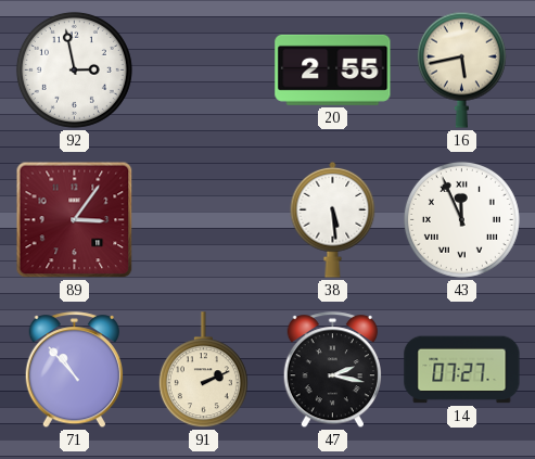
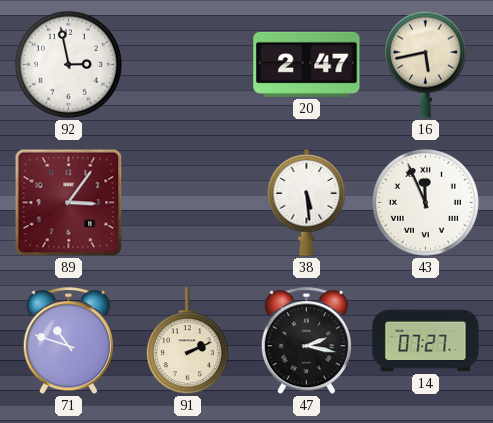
20: 2:55 -> 2:47
71: 10:53 -> 10:48
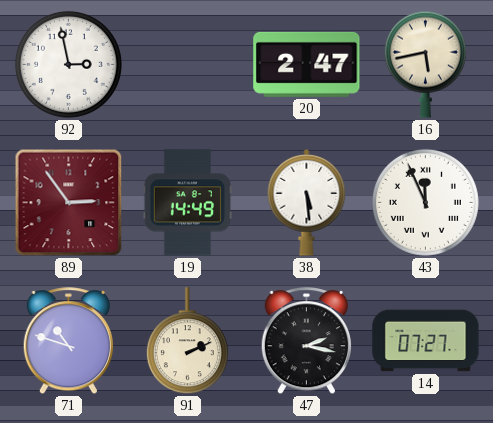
89: 3:06 -> 2:54
19: none -> 14:49
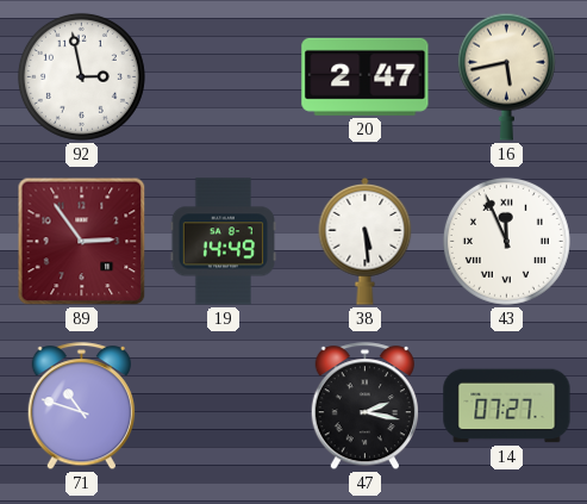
91: 2:11 -> none
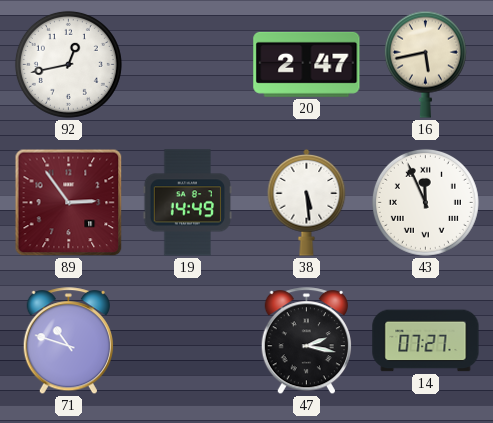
92: 2:58 -> 12:43
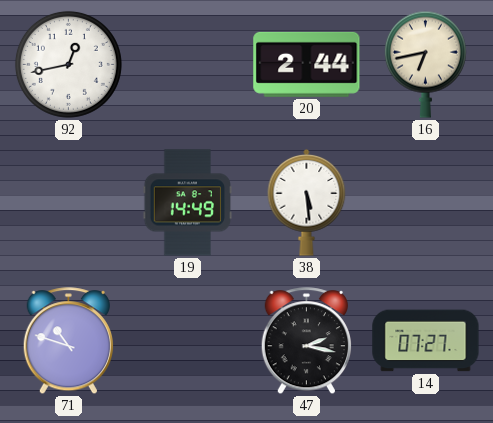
20: 2:47 -> 2:44
16: 5:43 -> 6:43
89: 2:54 -> none
43: 11:56 -> none
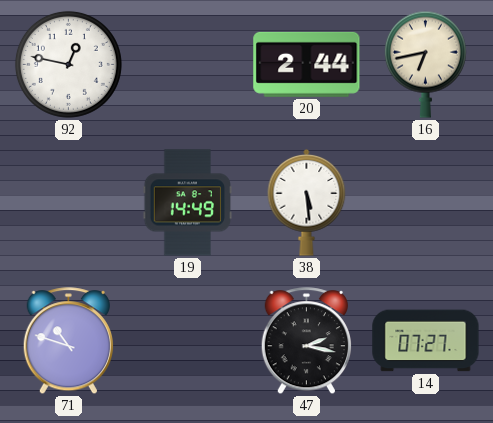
92: 12:43 -> 12:47
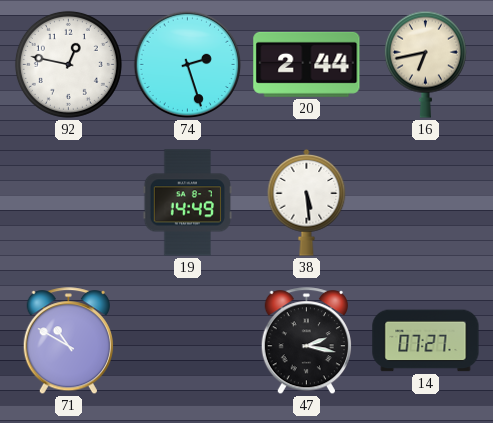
74: none -> 2:27
71: 10:48 -> 10:50
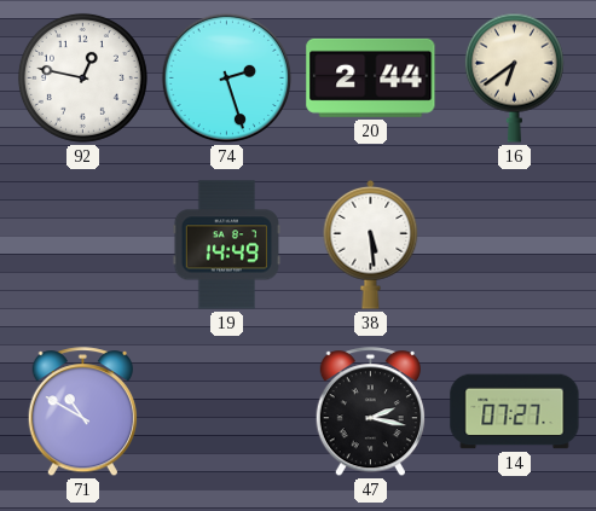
16: 6:43 -> 6:39
